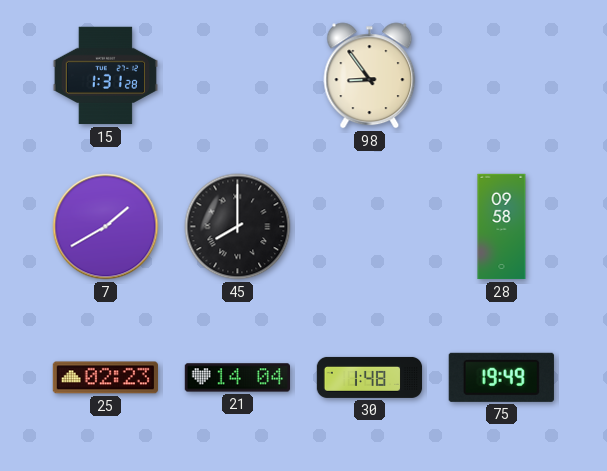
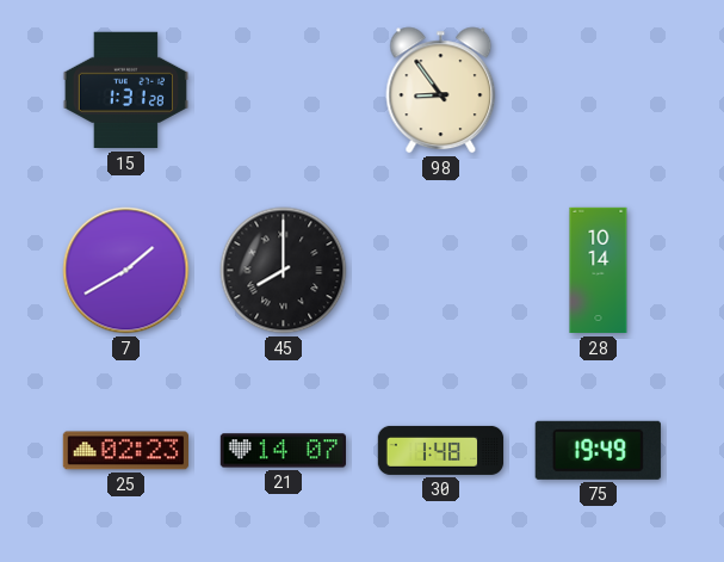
28: 09:58 -> 10:14
21: 14:04 -> 14:07
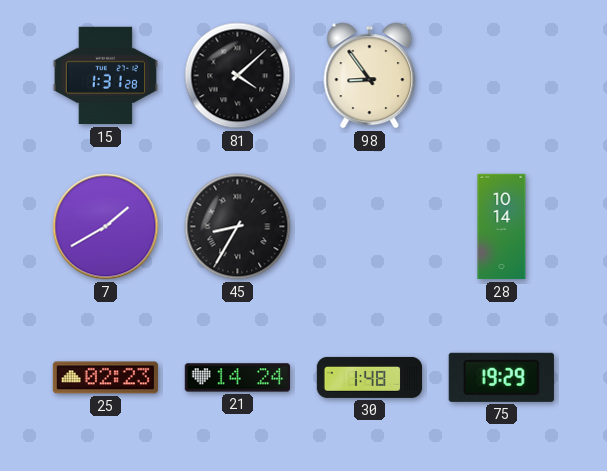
81: none -> 4:08
45: 8:00 -> 8:35
21: 14:07 -> 14:24
75: 19:49 -> 19:29
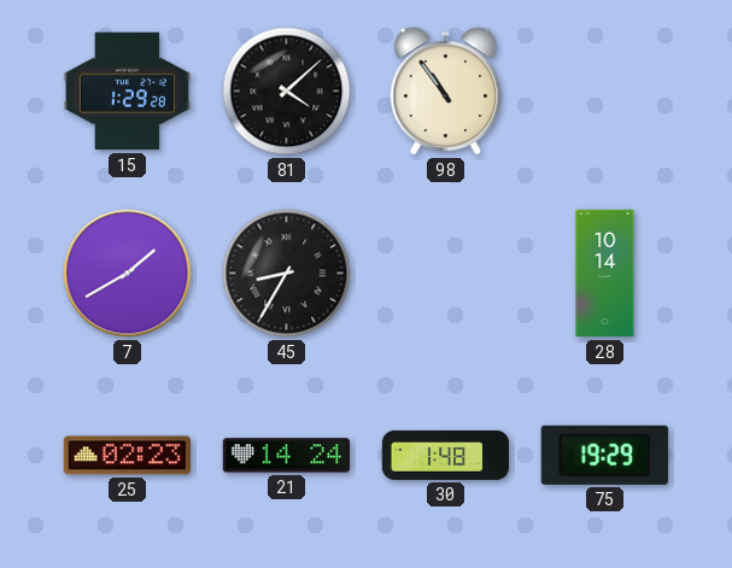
15: 1:31 -> 1:29
98: 8:54 -> 10:54
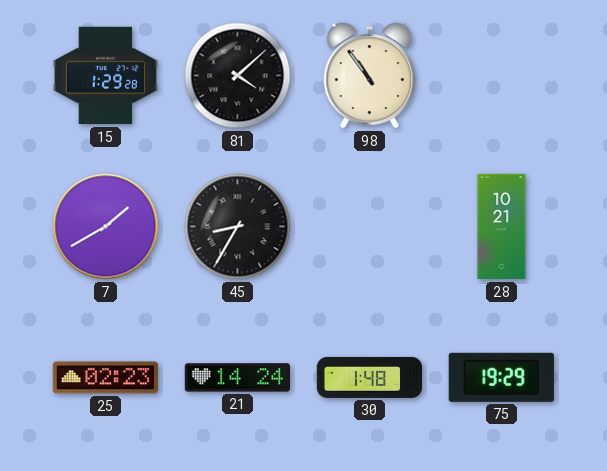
28: 10:14 -> 10:21
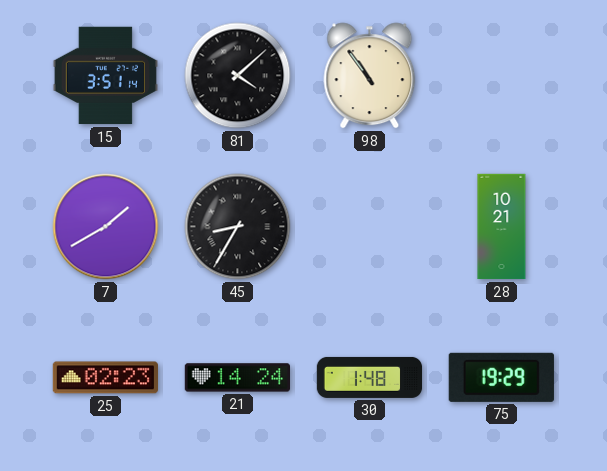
15: 1:29 -> 3:51
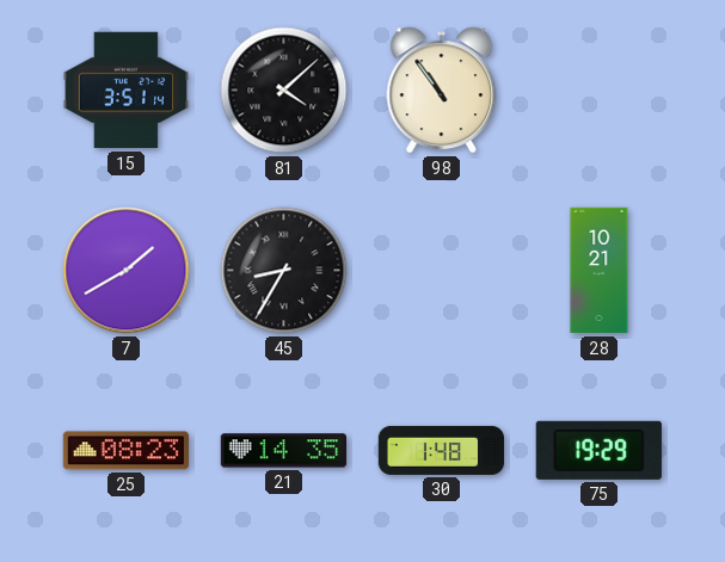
25: 02:23 -> 08:23
21: 14:24 -> 14:35
